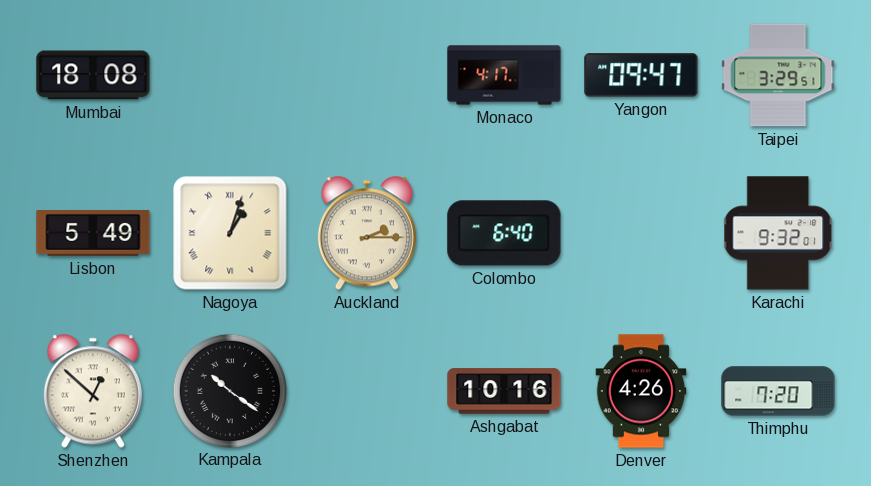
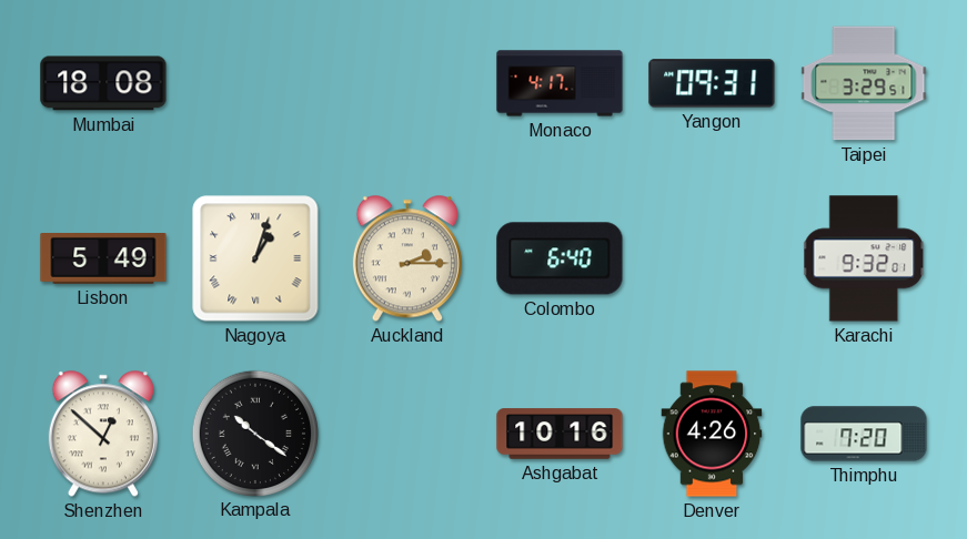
Yangon: 09:47 -> 09:31
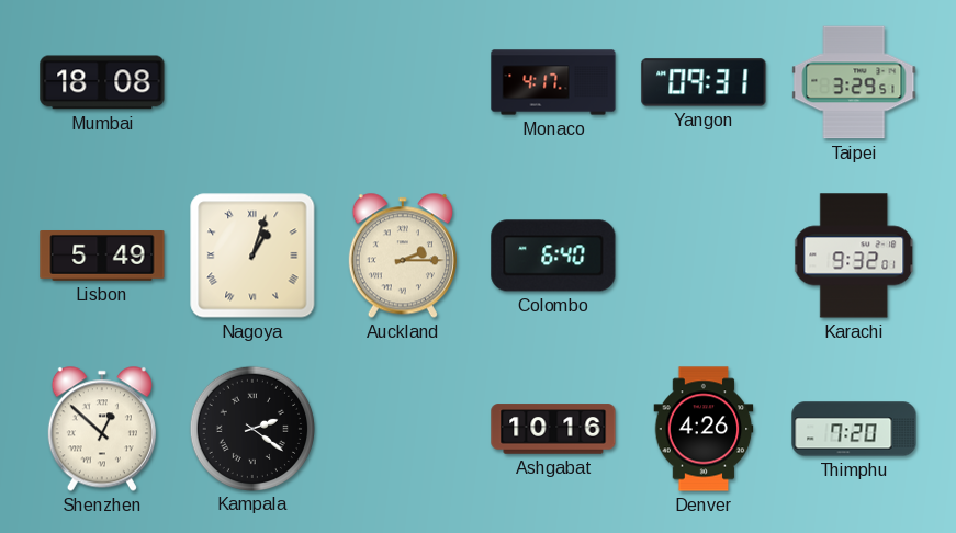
Kampala: 10:21 -> 2:21
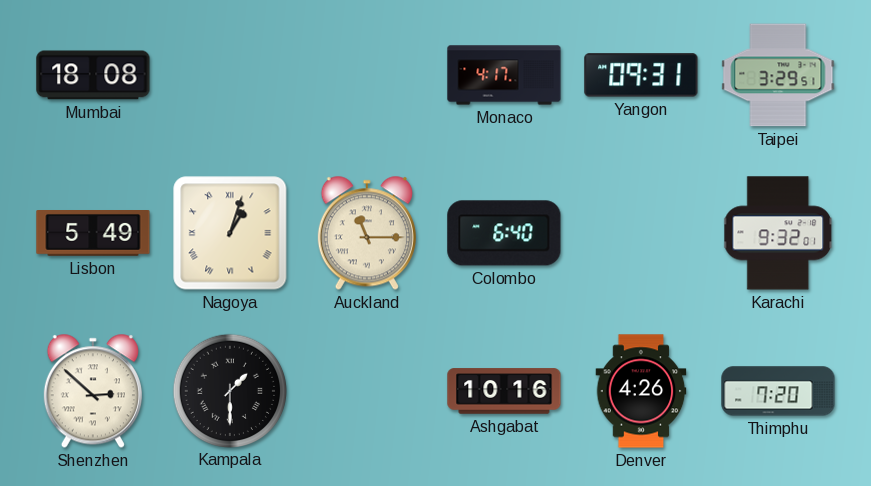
Auckland: 2:15 -> 11:15
Shenzhen: 12:52 -> 2:52
Kampala: 2:21 -> 1:30
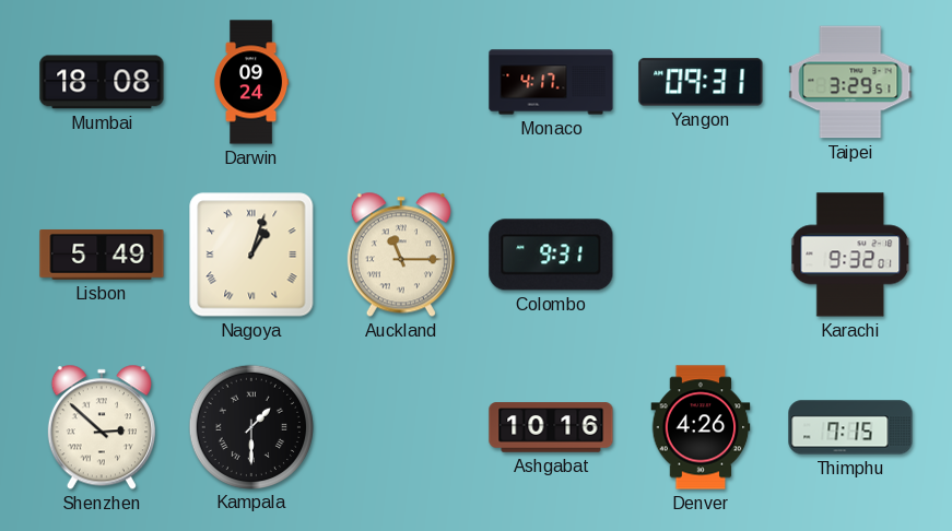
Darwin: none -> 09:24
Colombo: 6:40 -> 9:31
Thimphu: 7:20 -> 7:15
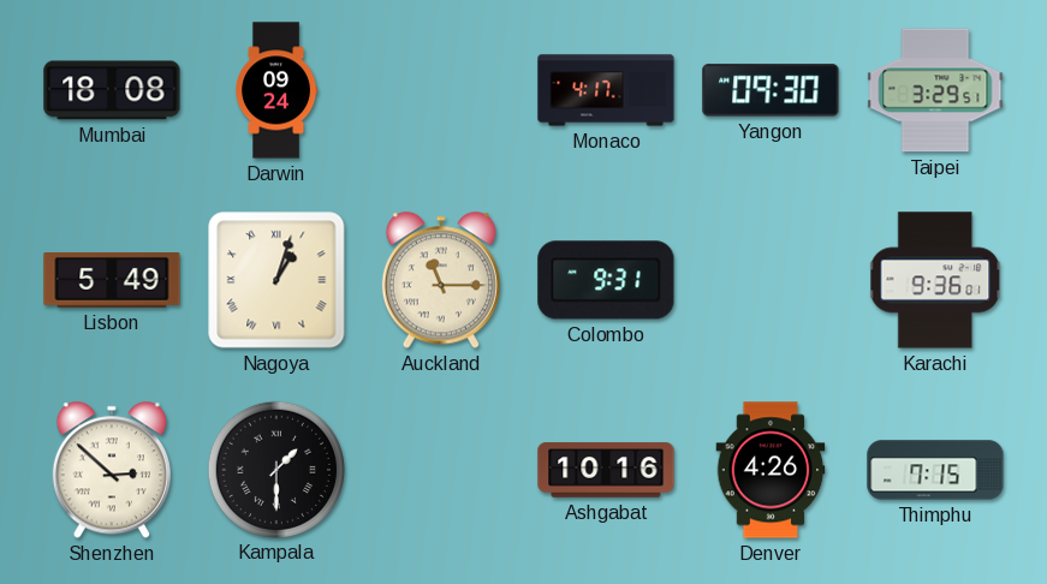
Yangon: 09:31 -> 09:30
Karachi: 9:32 -> 9:36
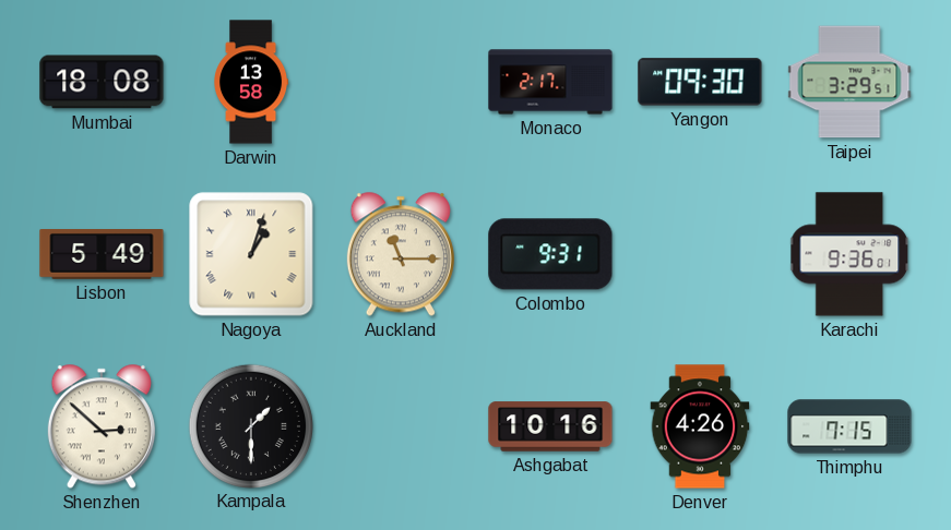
Darwin: 09:24 -> 13:58
Monaco: 4:17 -> 2:17
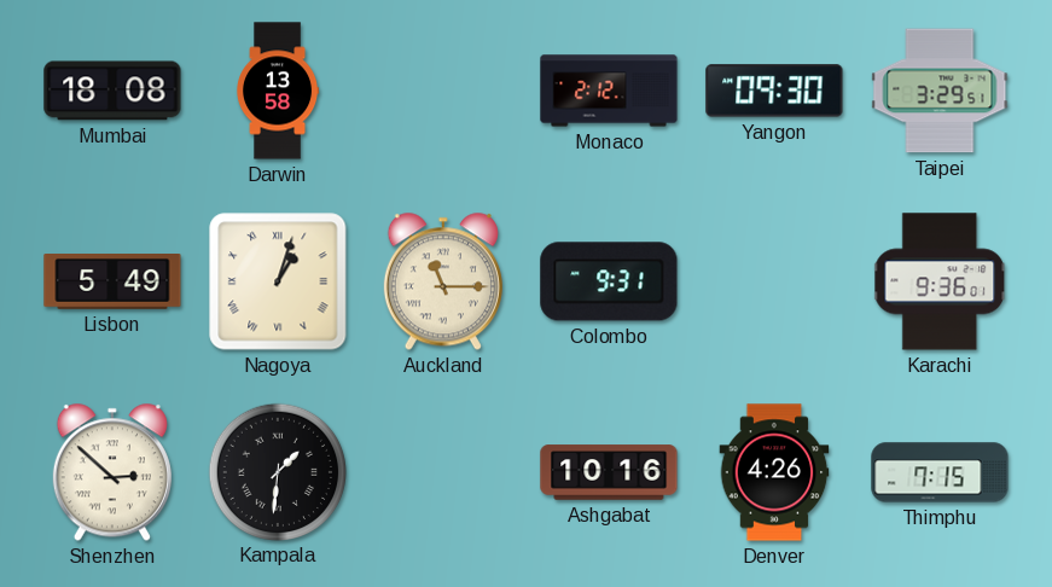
Monaco: 2:17 -> 2:12
Kampala: 1:30 -> 1:31
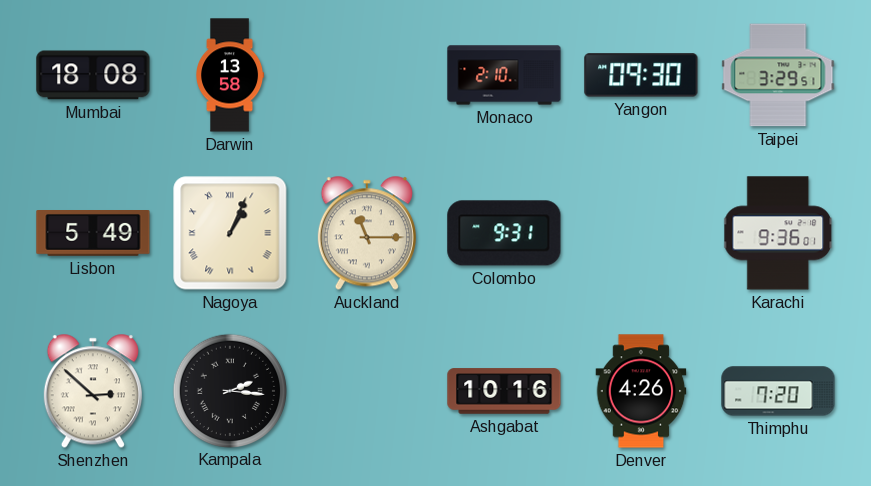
Monaco: 2:12 -> 2:10
Nagoya: 1:03 -> 1:04
Kampala: 1:31 -> 2:16
Thimphu: 7:15 -> 7:20
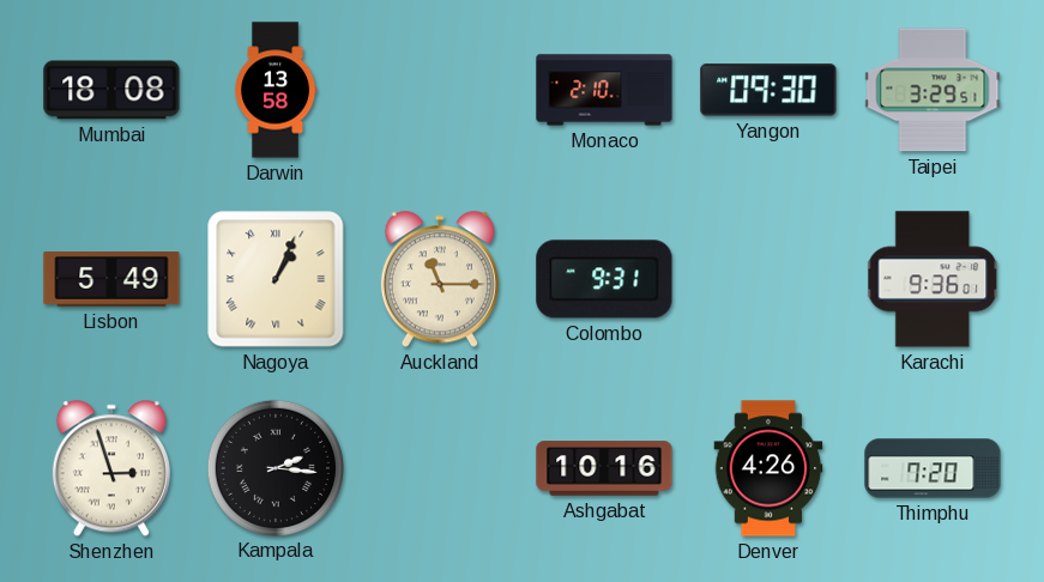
Shenzhen: 2:52 -> 2:57
